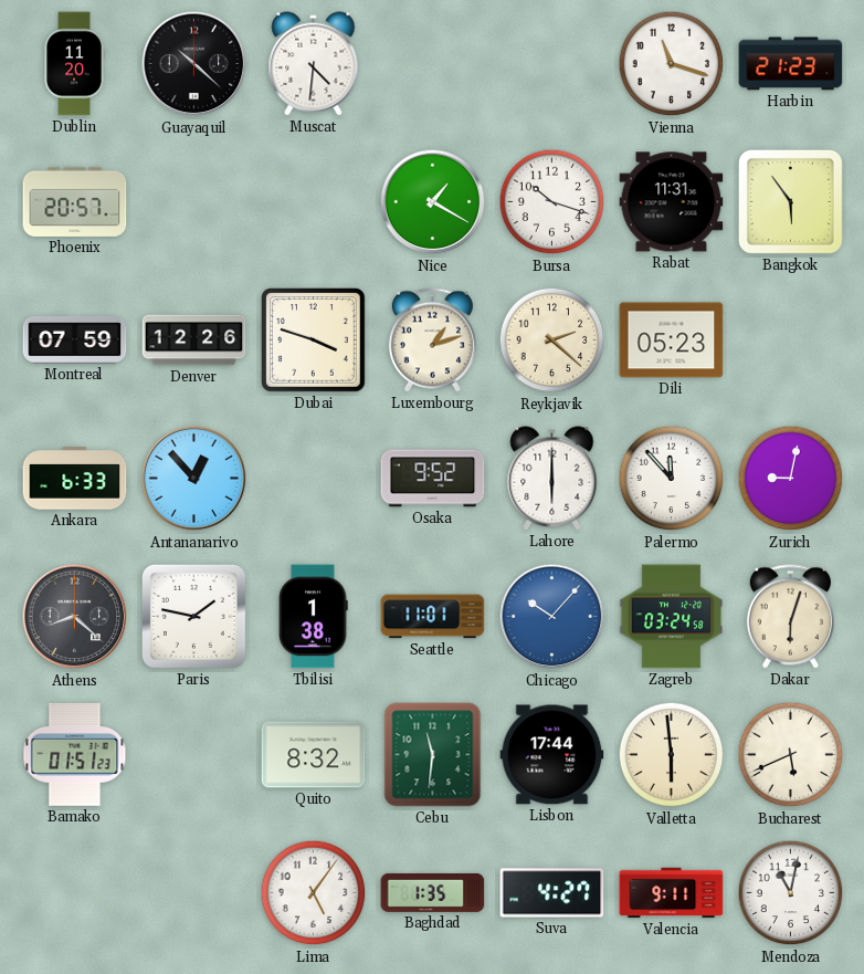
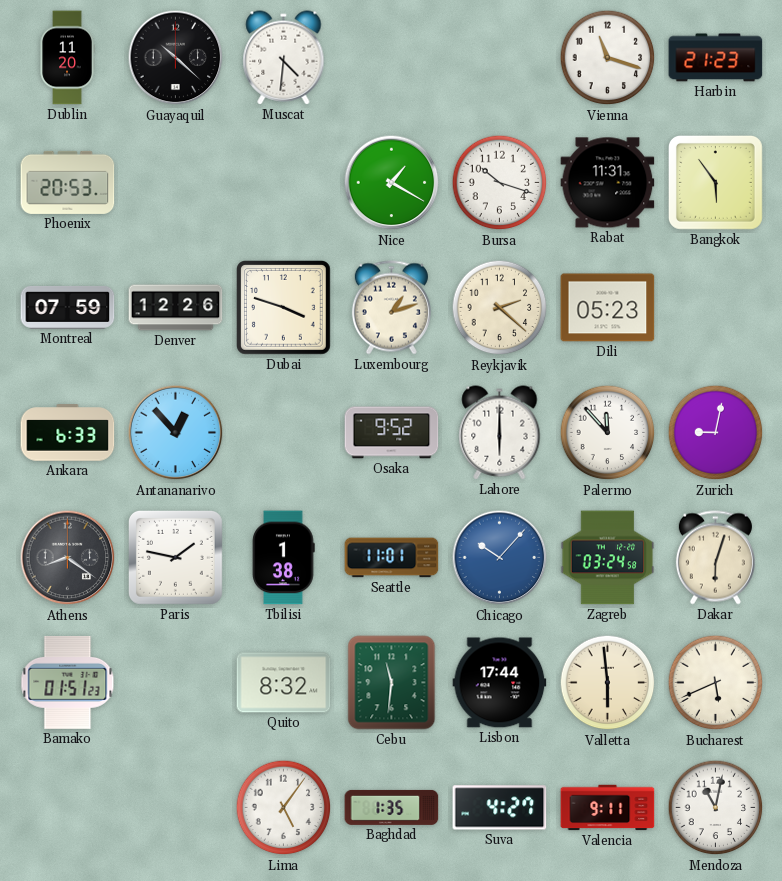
Phoenix: 20:57 -> 20:53
Athens: 8:22 -> 8:21
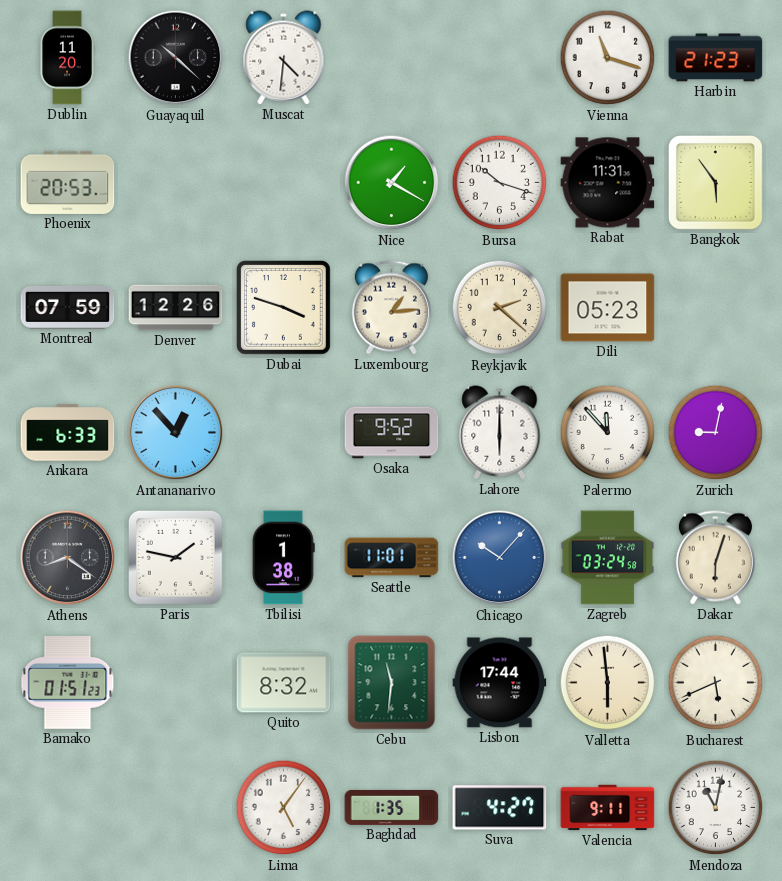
Luxembourg: 1:12 -> 1:14
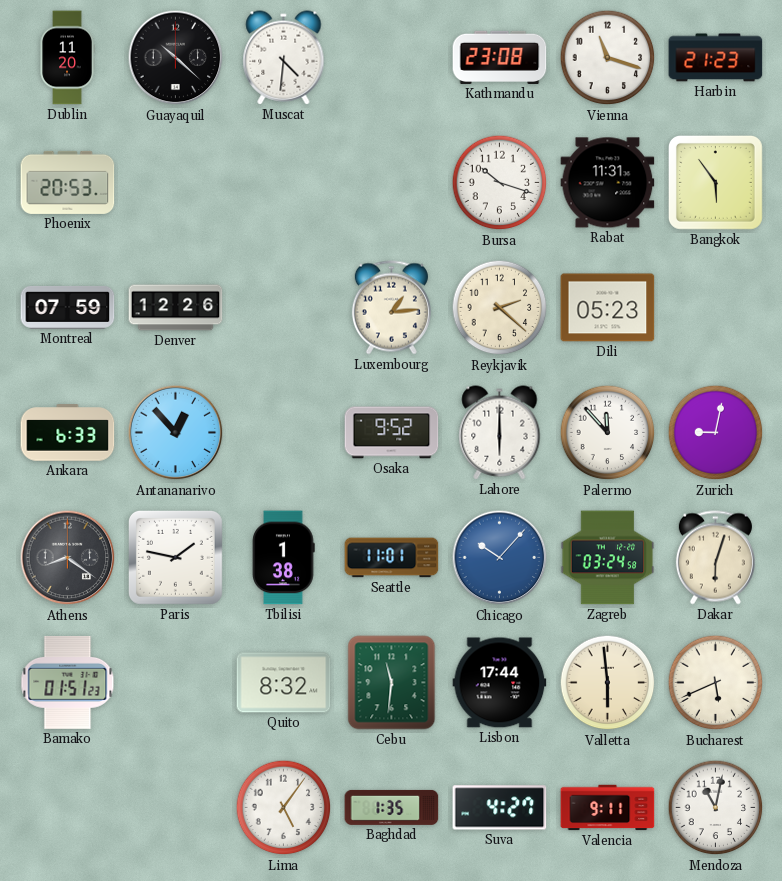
Kathmandu: none -> 23:08
Nice: 1:20 -> none
Dubai: 3:48 -> none
